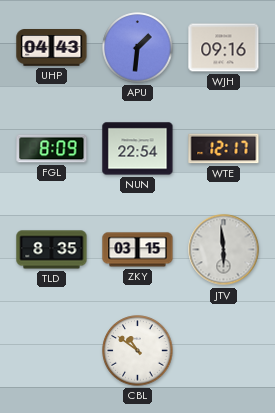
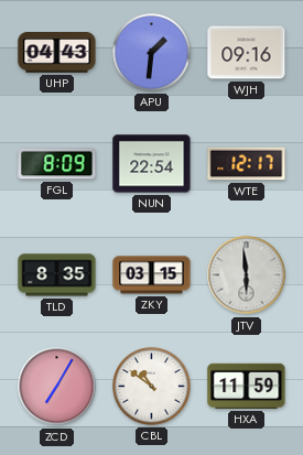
ZCD: none -> 7:05
HXA: none -> 11:59
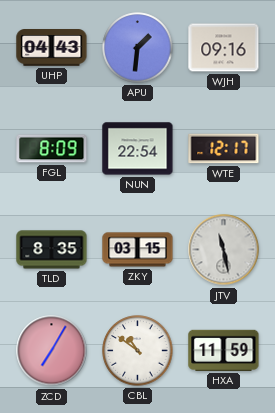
JTV: 5:59 -> 11:28
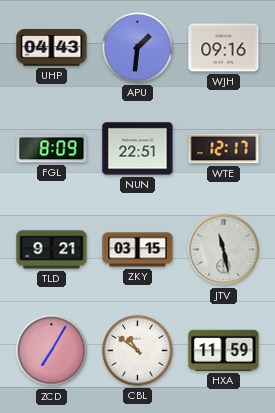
NUN: 22:54 -> 22:51
TLD: 8:35 -> 9:21
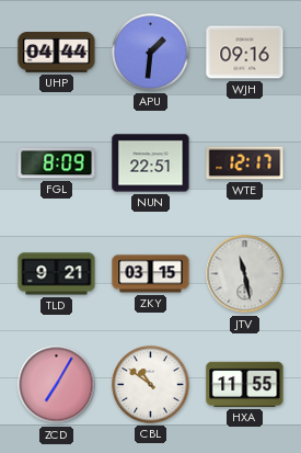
UHP: 04:43 -> 04:44
HXA: 11:59 -> 11:55
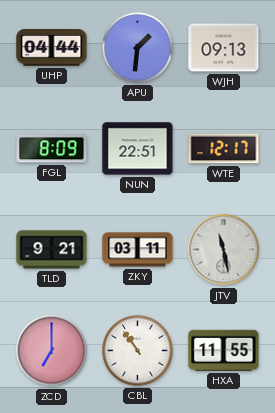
WJH: 09:16 -> 09:13
ZKY: 03:15 -> 03:11
ZCD: 7:05 -> 7:00
CBL: 10:51 -> 10:54
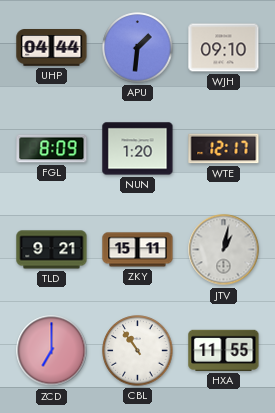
WJH: 09:13 -> 09:10
NUN: 22:51 -> 1:20
ZKY: 03:11 -> 15:11
JTV: 11:28 -> 1:02
